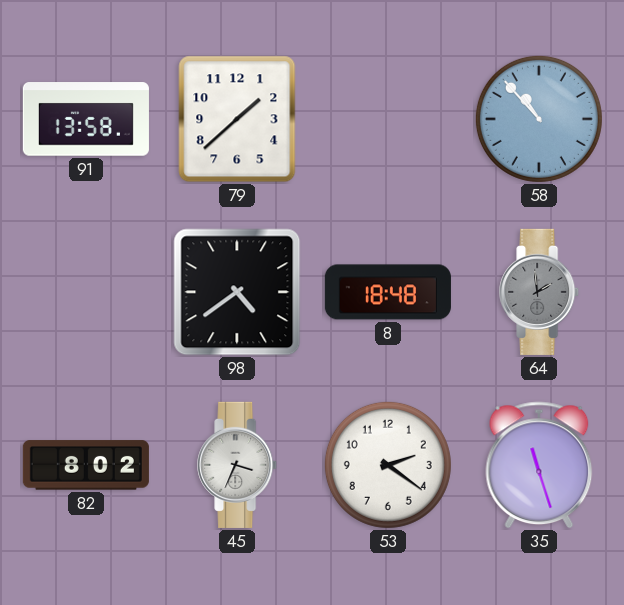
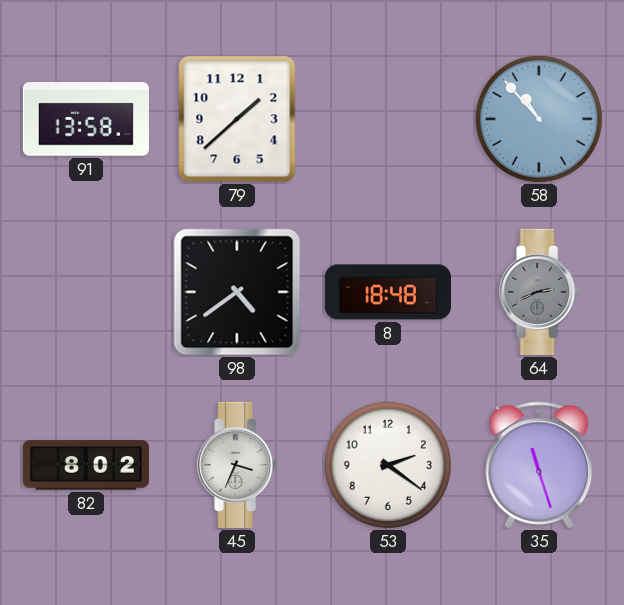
64: 1:59 -> 2:41
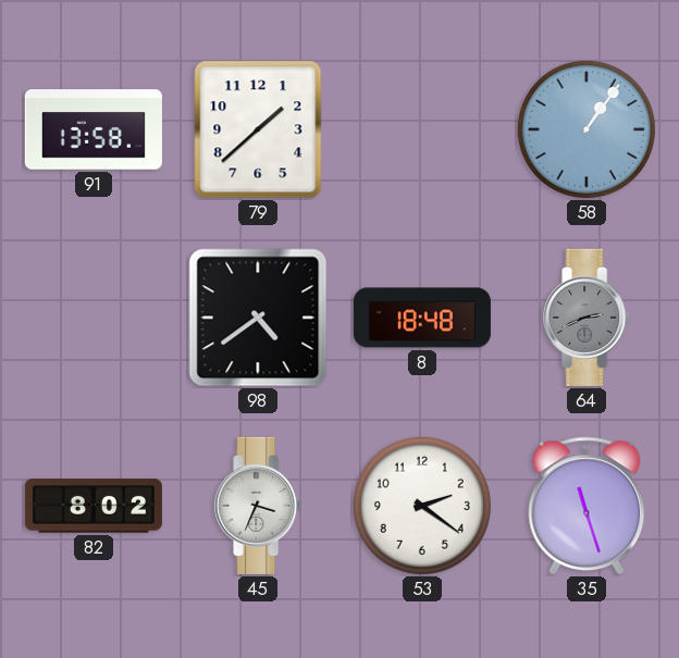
58: 10:53 -> 1:06
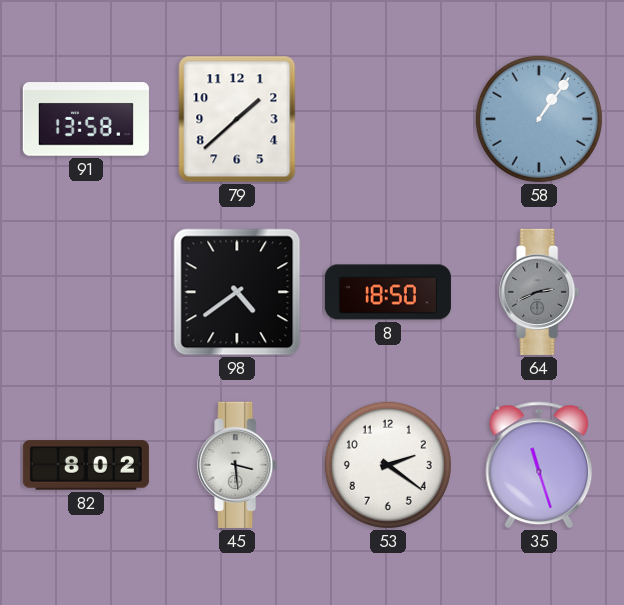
8: 18:48 -> 18:50
45: 3:34 -> 3:29
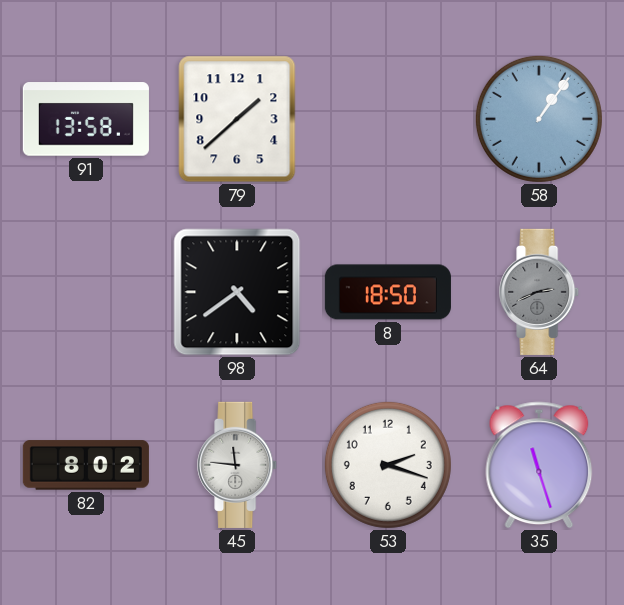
45: 3:29 -> 11:46
53: 2:21 -> 2:18
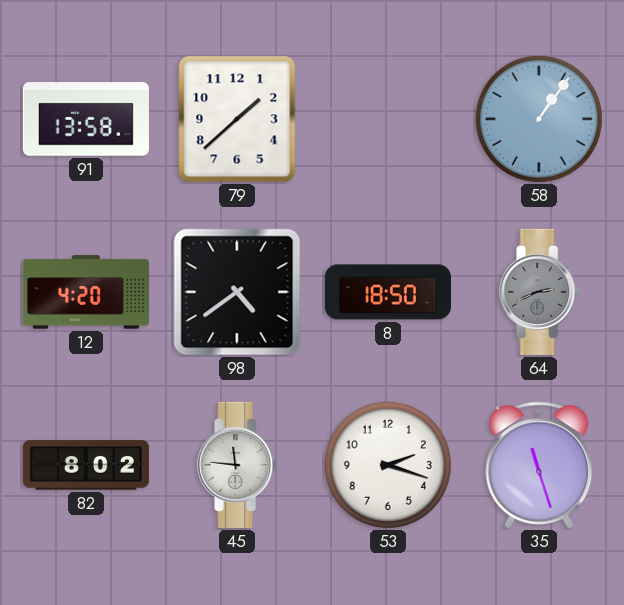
12: none -> 4:20
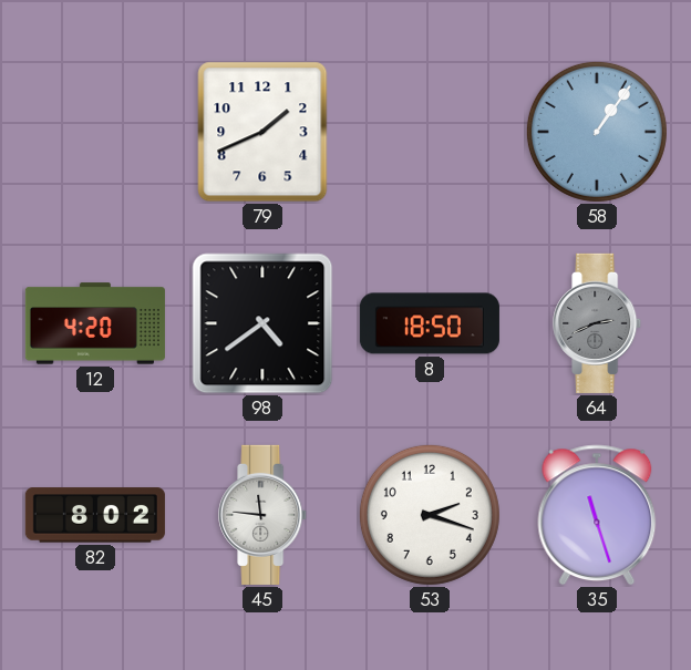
91: 13:58 -> none
79: 1:38 -> 1:41
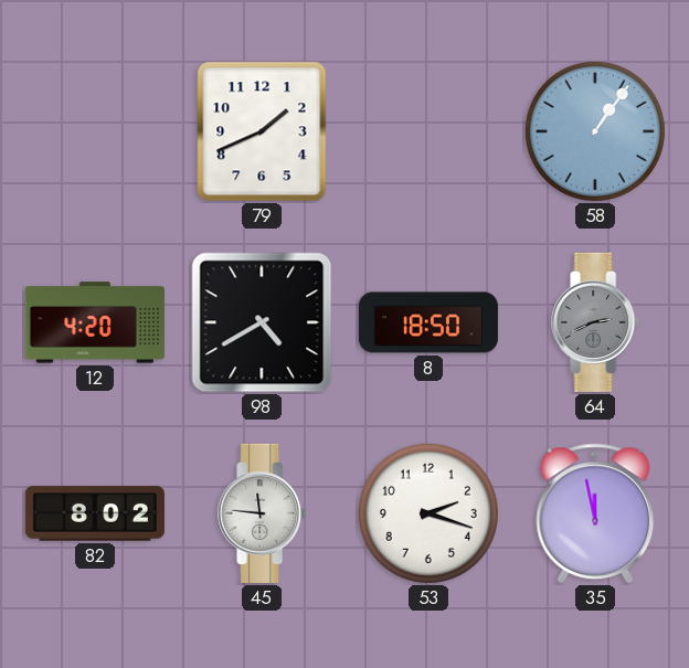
98: 4:39 -> 4:40
35: 11:27 -> 11:58
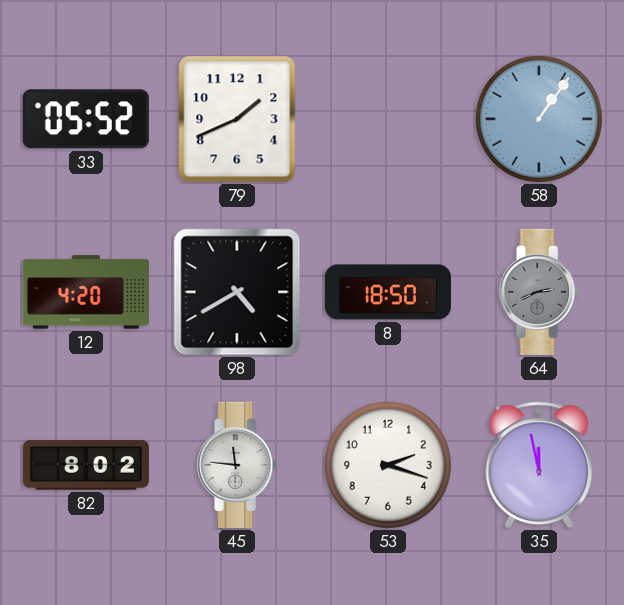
33: none -> 05:52
